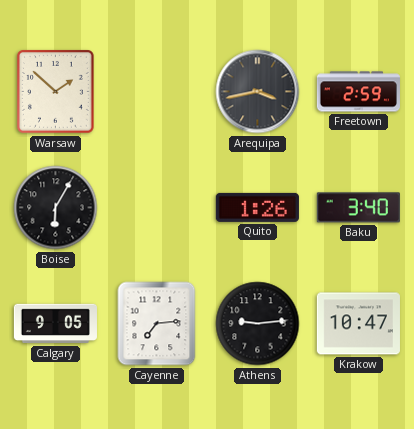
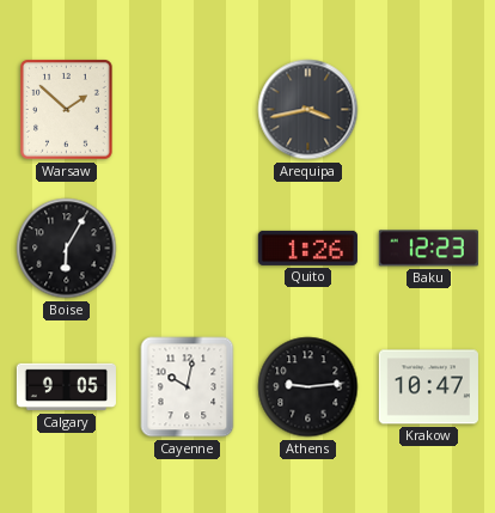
Freetown: 2:59 -> none
Baku: 3:40 -> 12:23
Cayenne: 7:14 -> 10:02
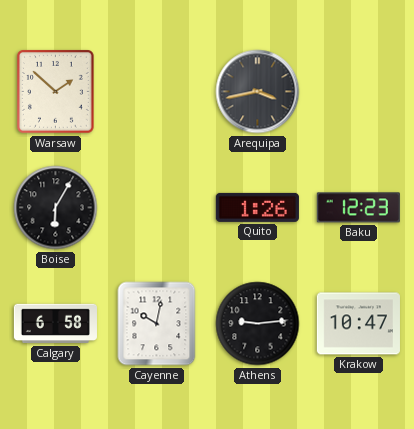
Calgary: 9:05 -> 6:58
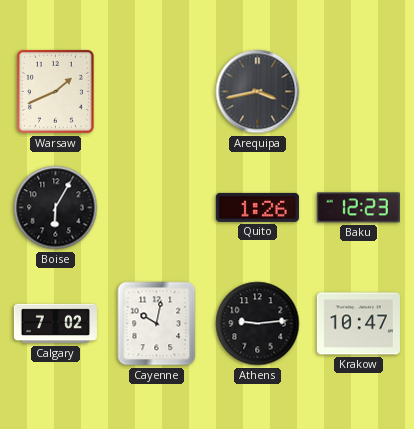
Warsaw: 1:52 -> 1:41
Calgary: 6:58 -> 7:02
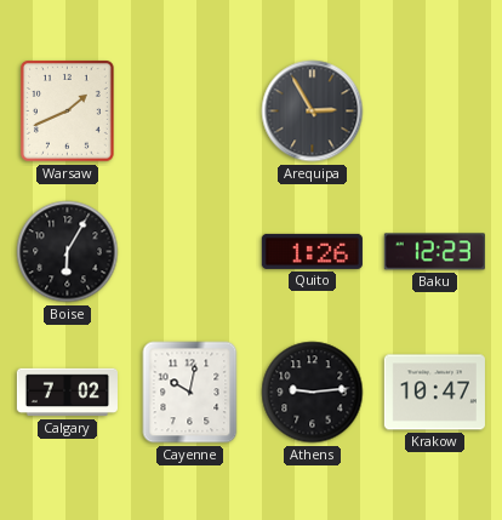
Arequipa: 3:43 -> 2:55
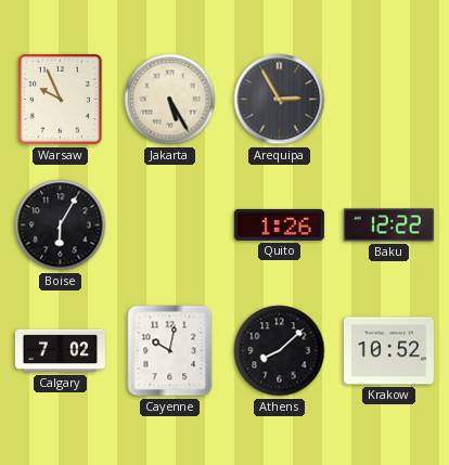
Warsaw: 1:41 -> 9:56
Jakarta: none -> 5:25
Baku: 12:23 -> 12:22
Athens: 9:14 -> 8:08
Krakow: 10:47 -> 10:52
